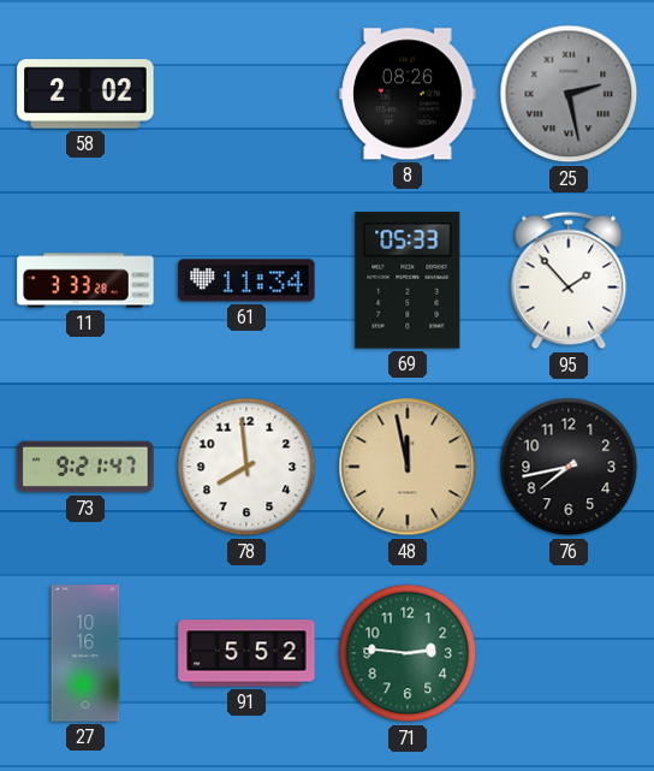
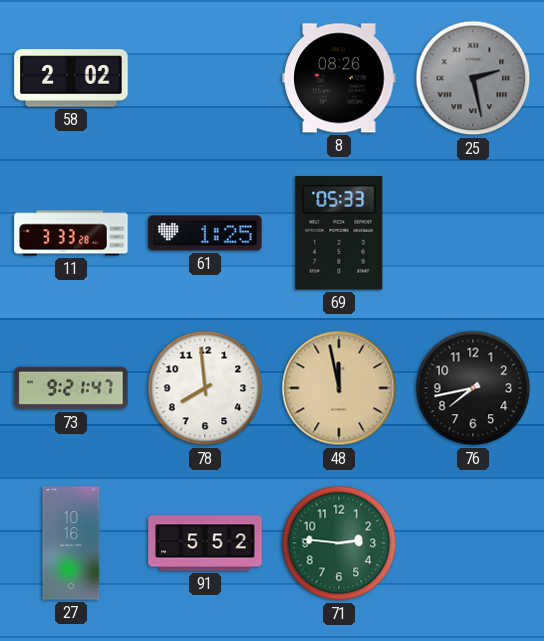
61: 11:34 -> 1:25
95: 1:53 -> none
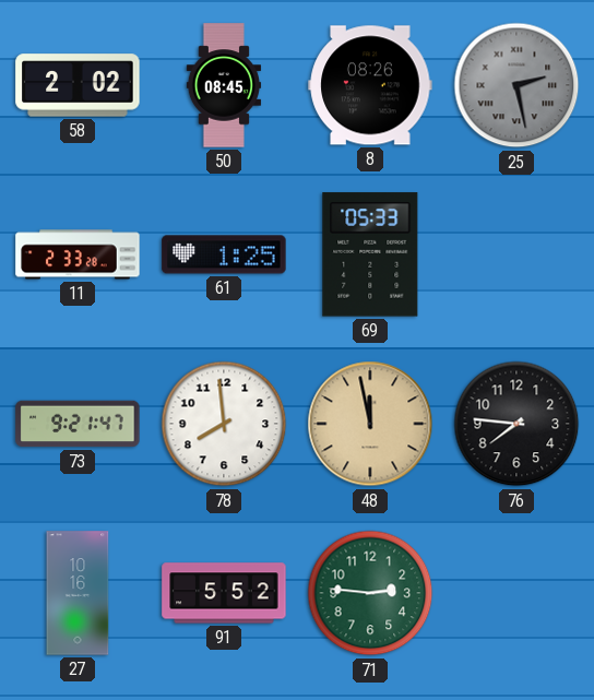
50: none -> 08:45
11: 3:33 -> 2:33
76: 7:43 -> 7:46
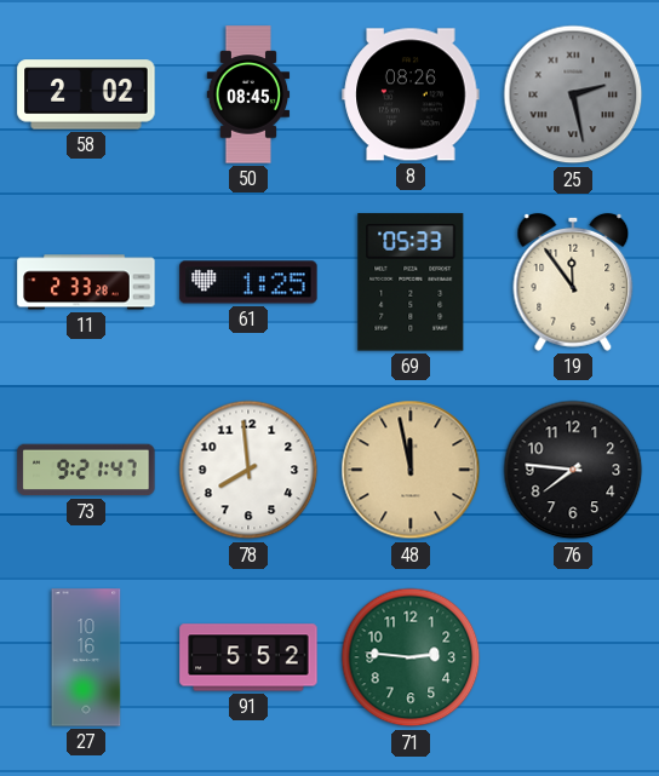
19: none -> 11:54
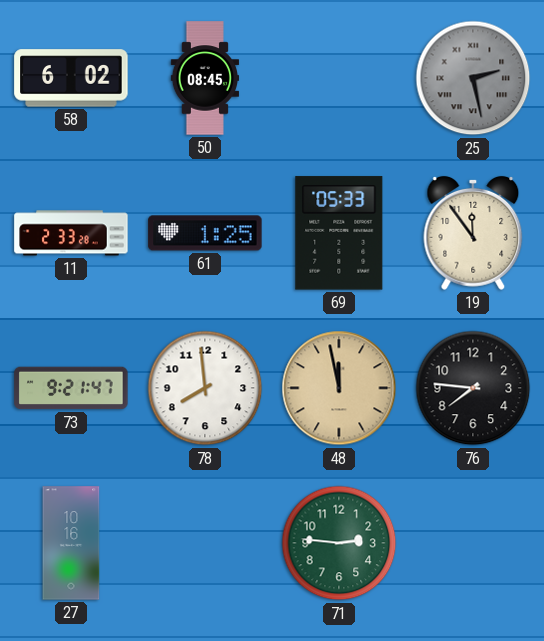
58: 2:02 -> 6:02
8: 08:26 -> none
91: 5:52 -> none
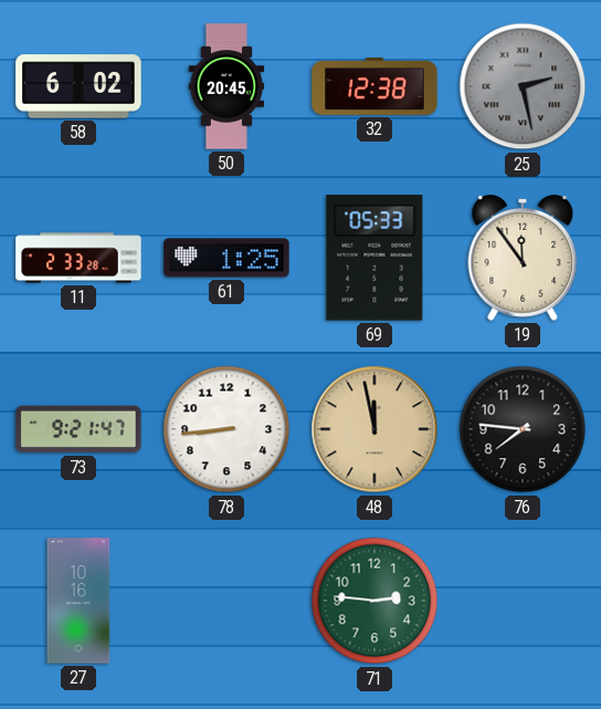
50: 08:45 -> 20:45
32: none -> 12:38
78: 7:59 -> 8:44
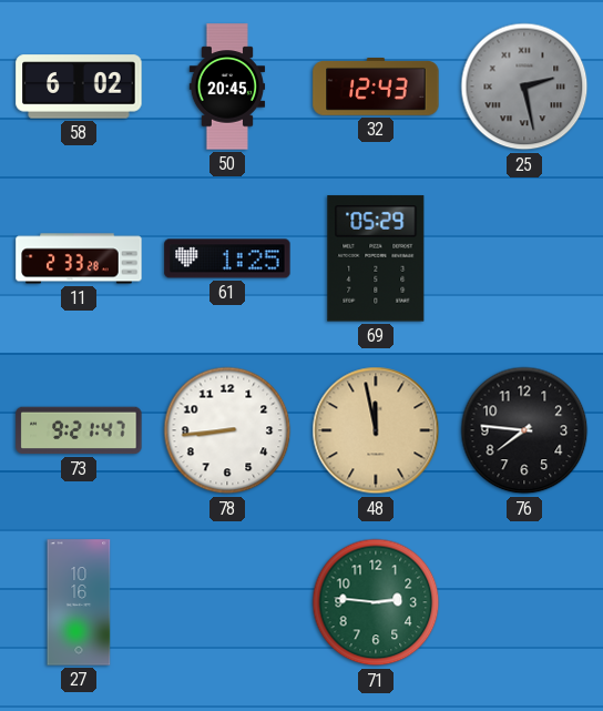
32: 12:38 -> 12:43
69: 05:33 -> 05:29
19: 11:54 -> none
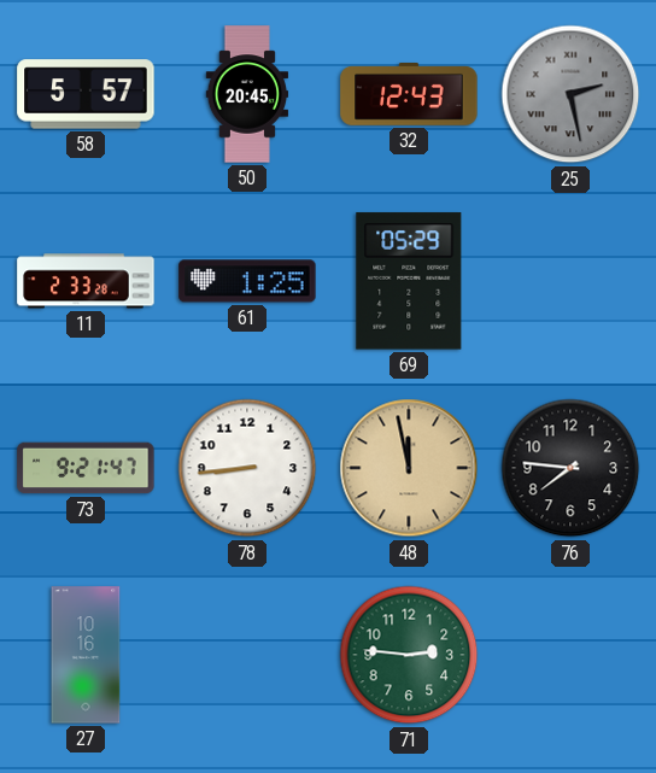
58: 6:02 -> 5:57
